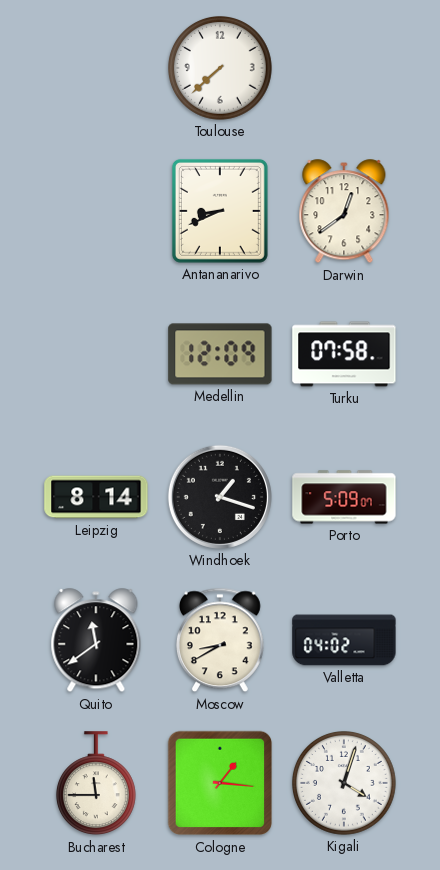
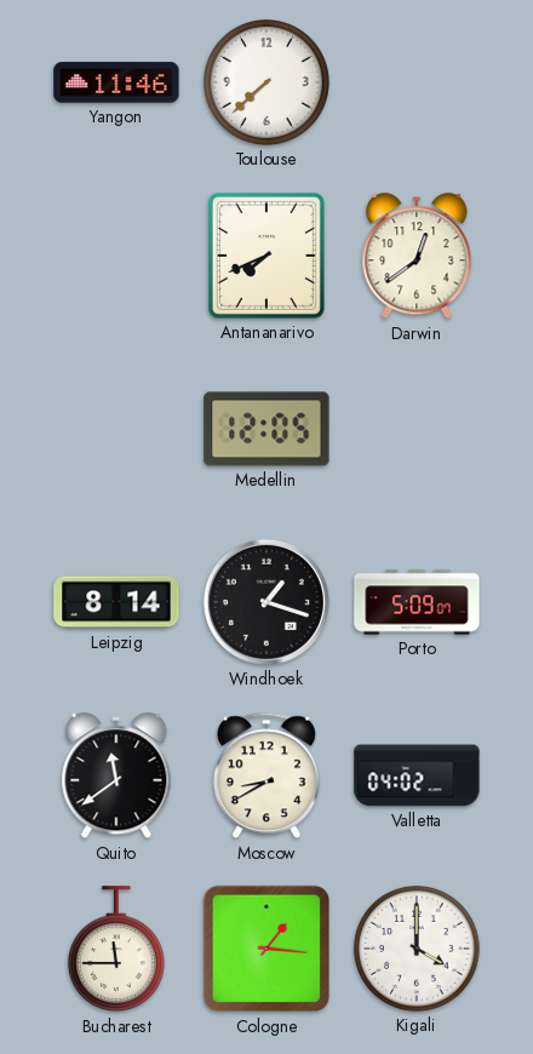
Yangon: none -> 11:46
Antananarivo: 8:41 -> 7:41
Medellin: 12:09 -> 12:05
Turku: 07:58 -> none
Kigali: 4:03 -> 4:00
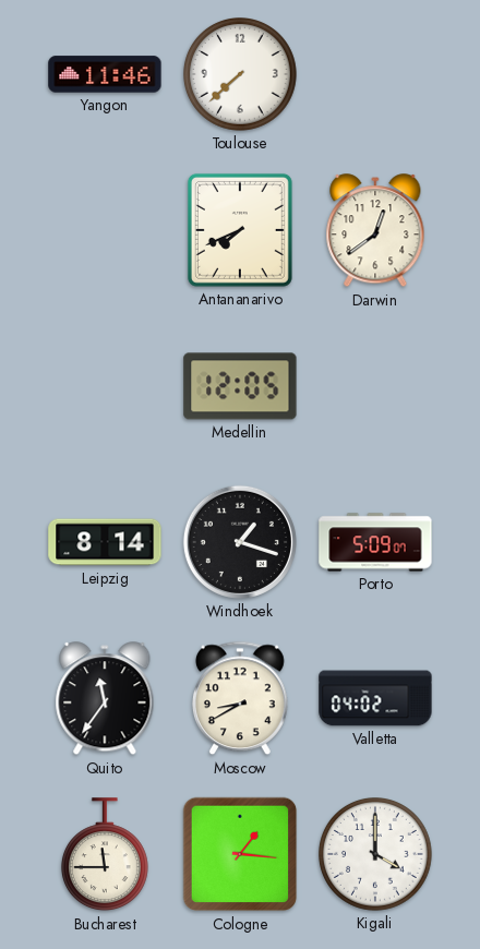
Quito: 11:39 -> 11:36
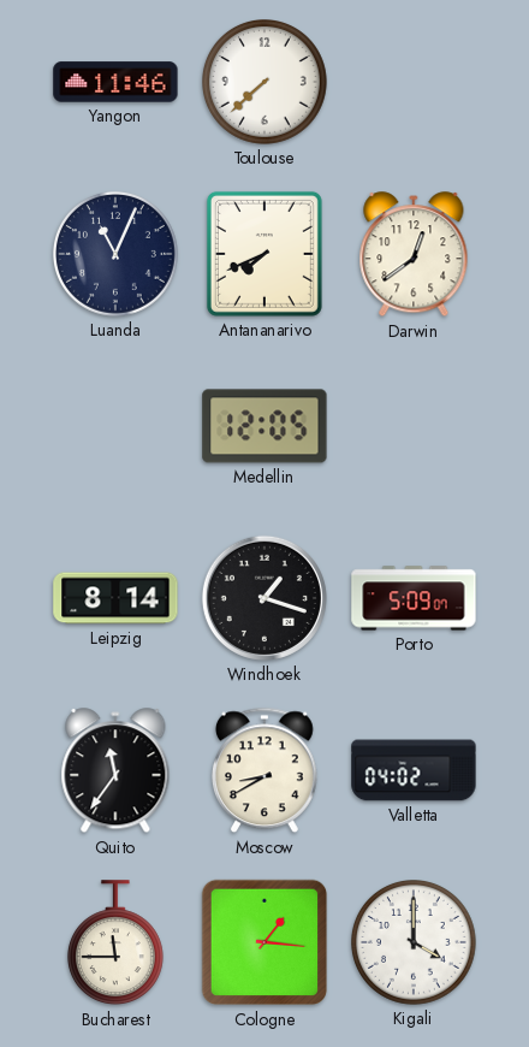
Luanda: none -> 11:04
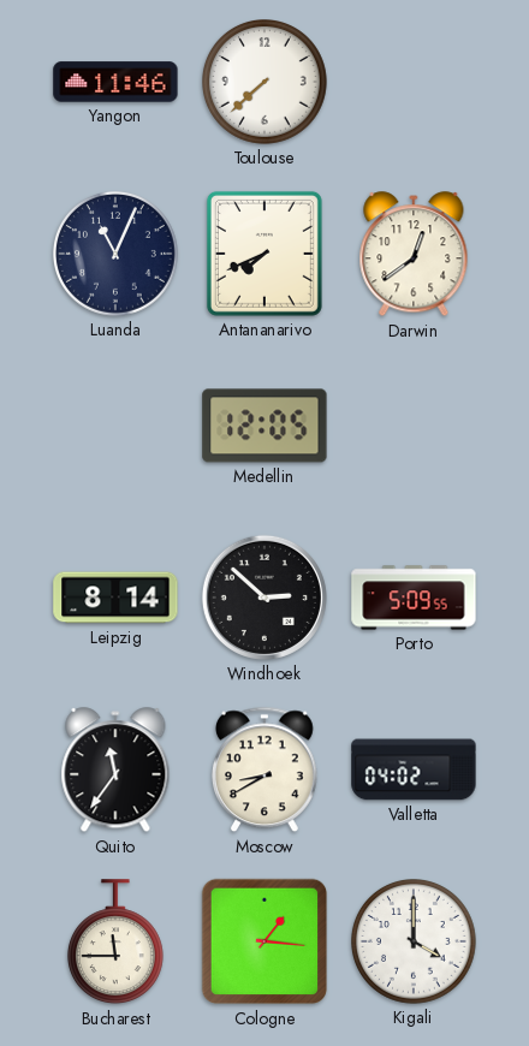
Windhoek: 1:18 -> 2:52
Porto: 5:09:07 -> 5:09:55
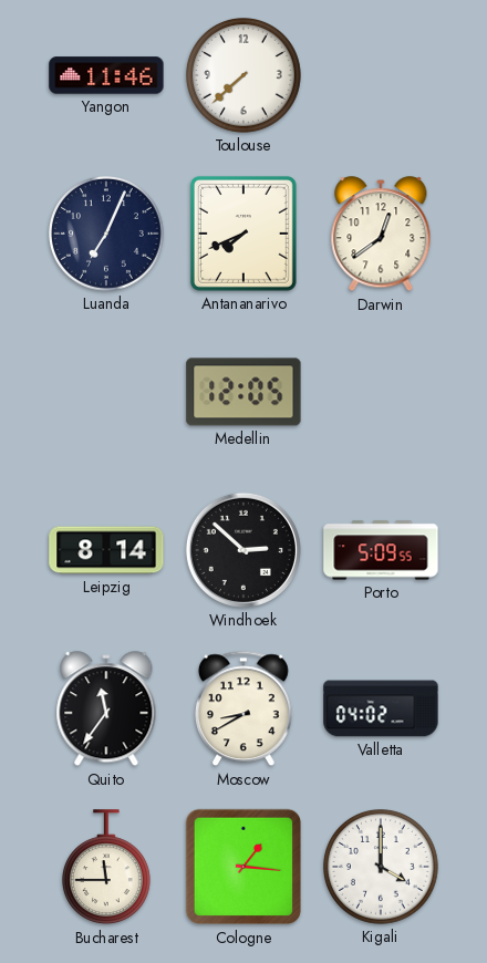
Luanda: 11:04 -> 7:04
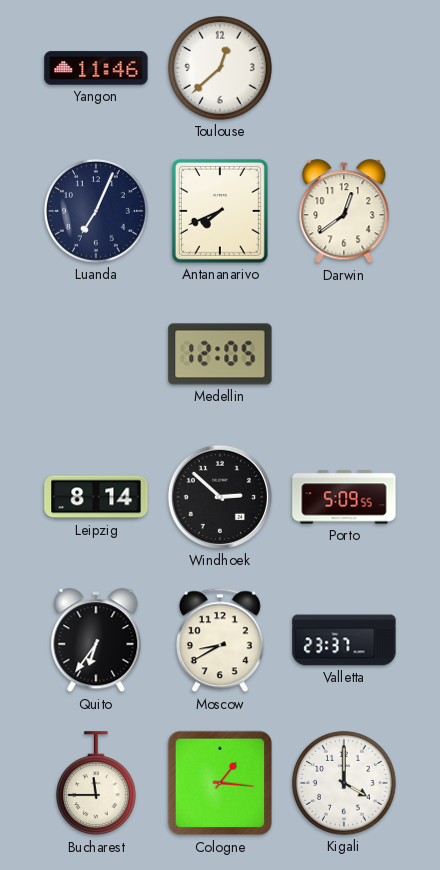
Toulouse: 7:38 -> 12:38
Quito: 11:36 -> 6:36
Valletta: 04:02 -> 23:37
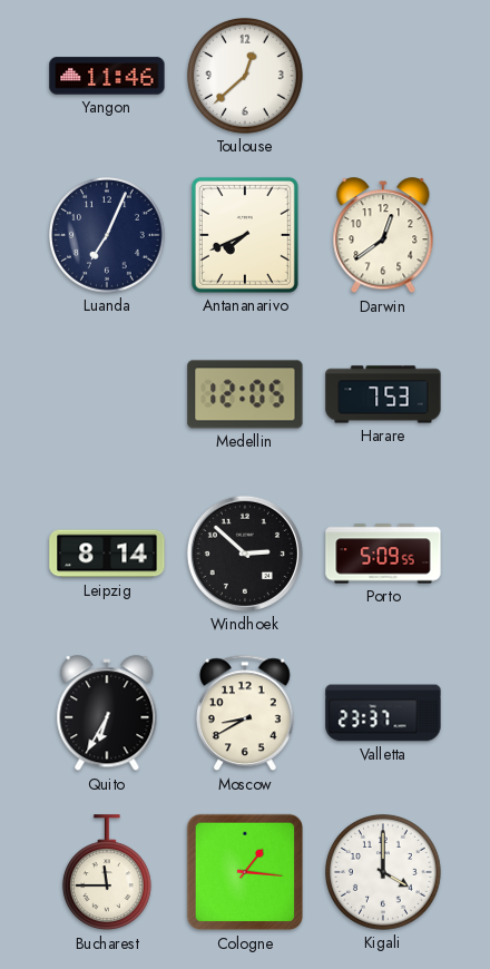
Harare: none -> 7:53
Quito: 6:36 -> 6:35
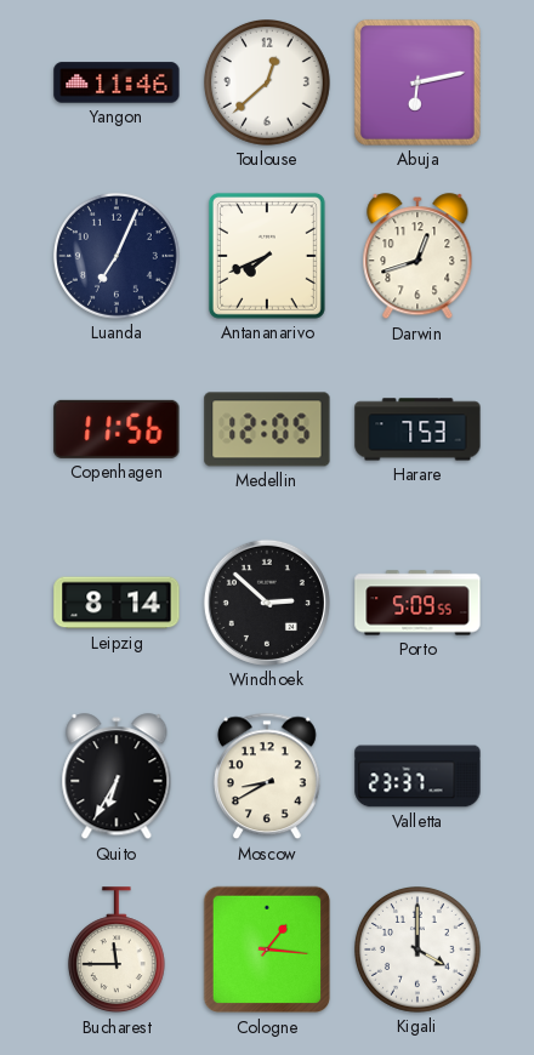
Abuja: none -> 6:13
Darwin: 12:39 -> 12:42
Copenhagen: none -> 11:56
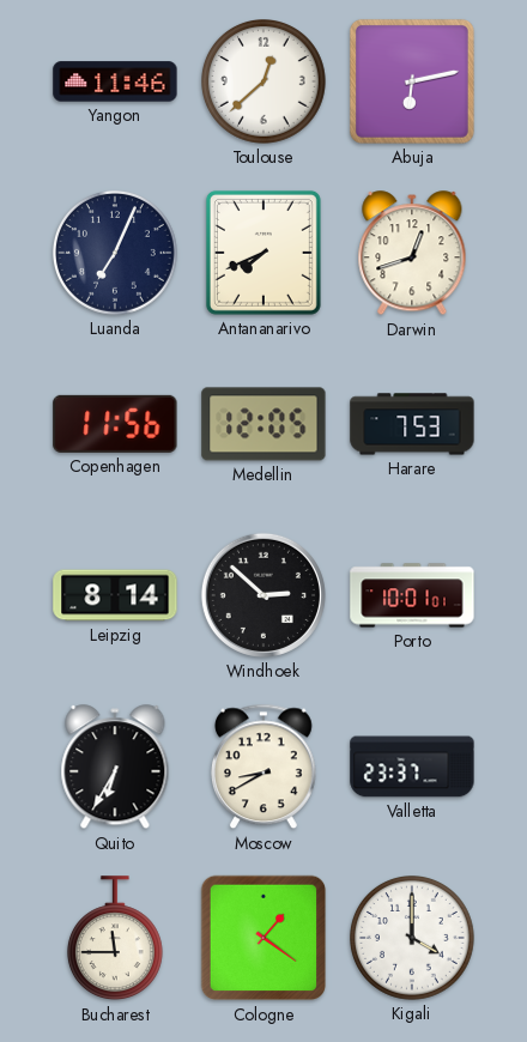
Porto: 5:09 -> 10:01
Cologne: 1:16 -> 1:21
